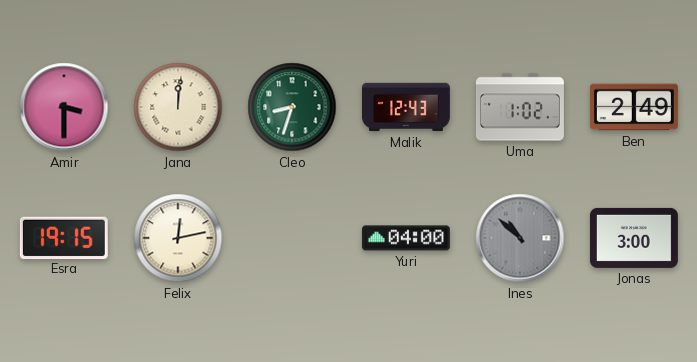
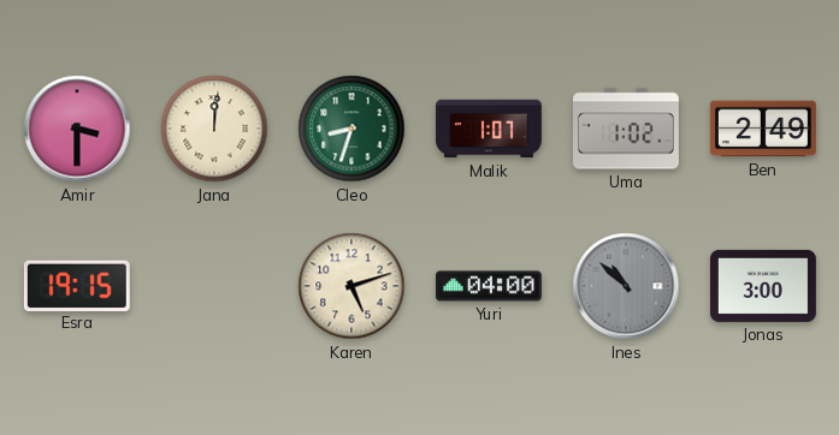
Malik: 12:43 -> 1:07
Felix: 12:13 -> none
Karen: none -> 5:12
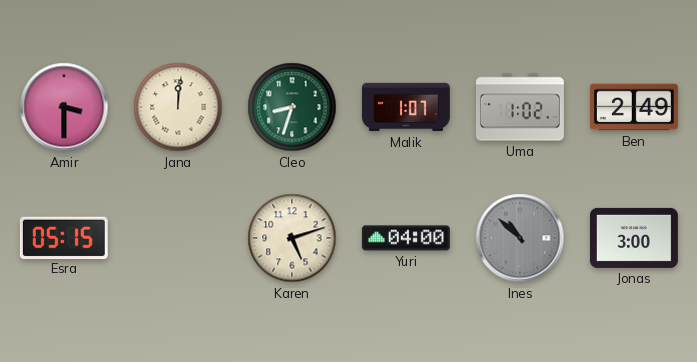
Esra: 19:15 -> 05:15
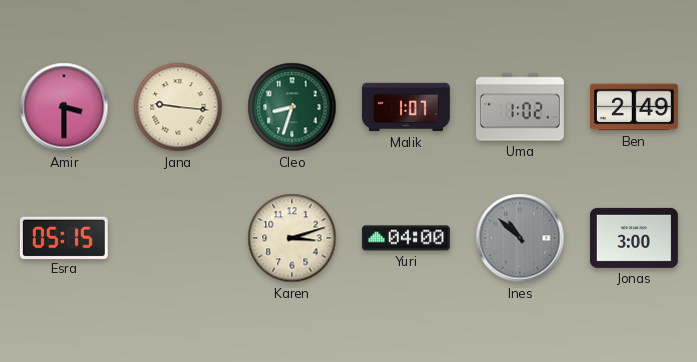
Jana: 12:01 -> 9:16
Karen: 5:12 -> 3:12
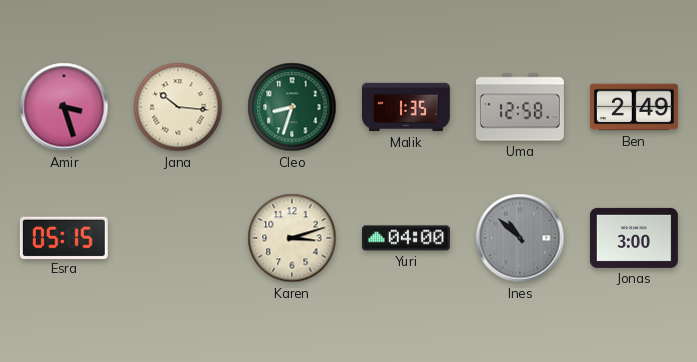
Amir: 3:30 -> 3:27
Jana: 9:16 -> 10:16
Malik: 1:07 -> 1:35
Uma: 1:02 -> 12:58
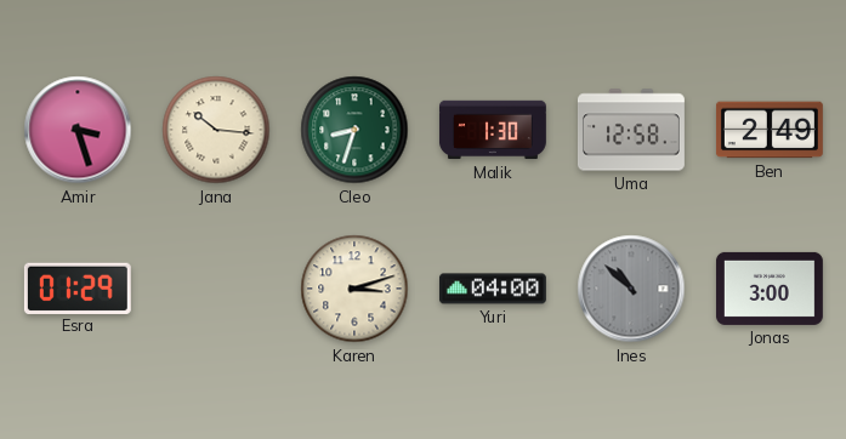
Malik: 1:35 -> 1:30
Esra: 05:15 -> 01:29
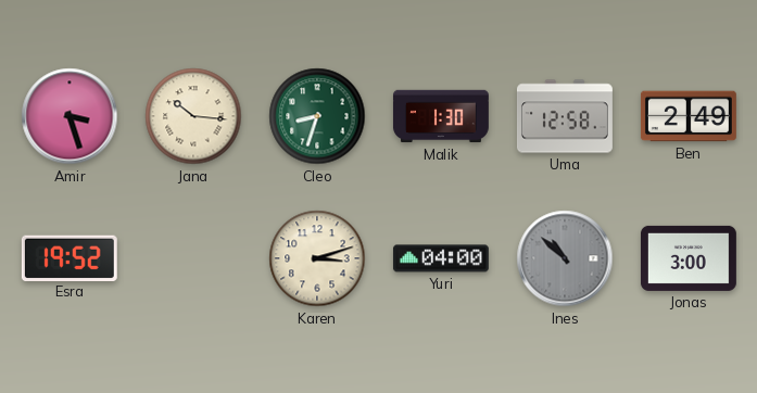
Esra: 01:29 -> 19:52
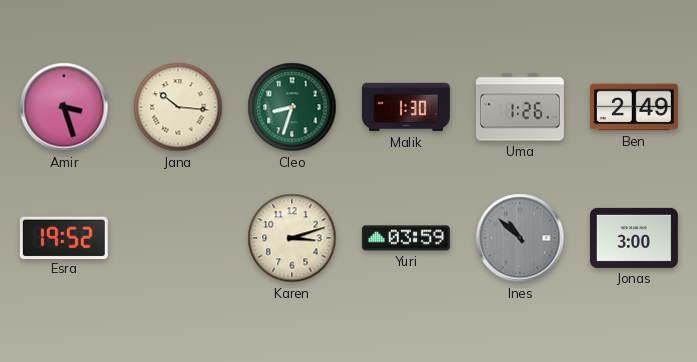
Uma: 12:58 -> 1:26
Yuri: 04:00 -> 03:59
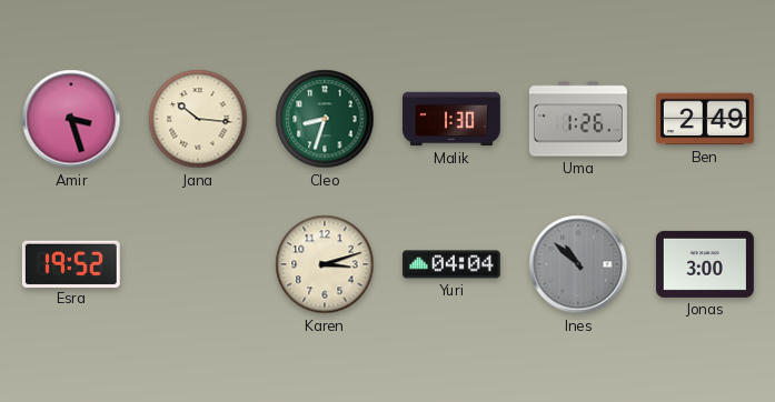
Yuri: 03:59 -> 04:04
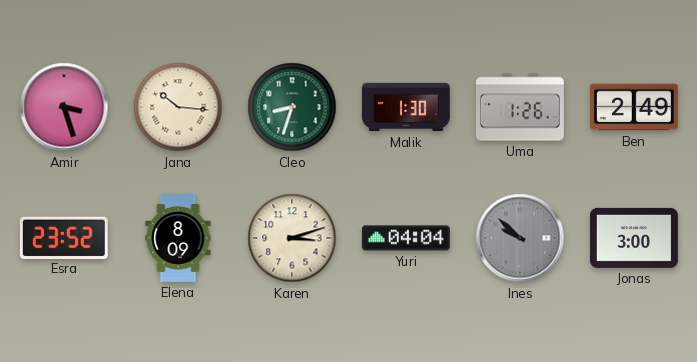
Esra: 19:52 -> 23:52
Elena: none -> 8:09
Ines: 10:52 -> 9:52
